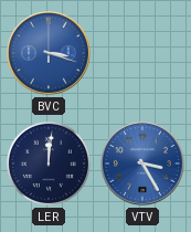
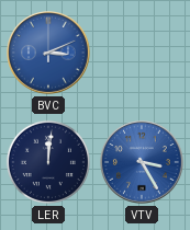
BVC: 3:18 -> 3:11
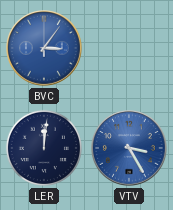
BVC: 3:11 -> 3:06
